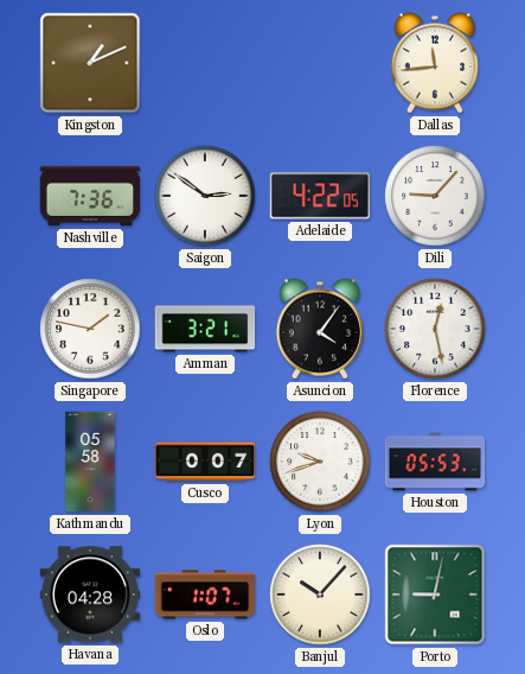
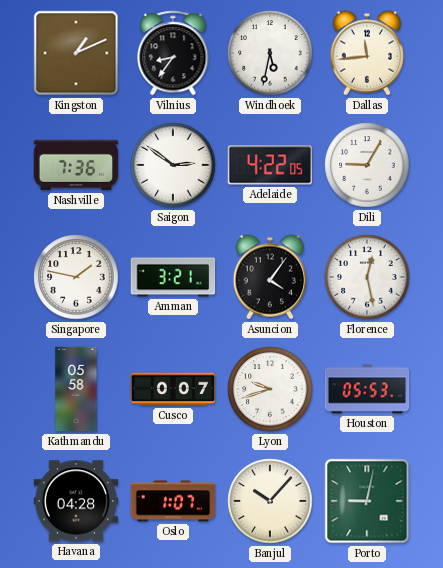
Vilnius: none -> 8:36
Windhoek: none -> 5:32
Dili: 9:07 -> 9:05
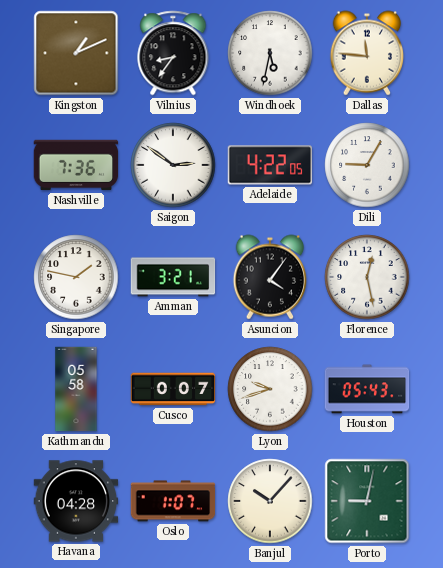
Dallas: 11:44 -> 11:46
Houston: 05:53 -> 05:43
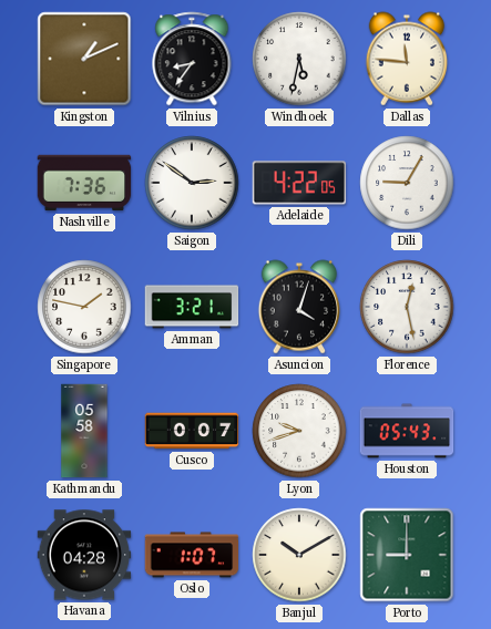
Asuncion: 4:06 -> 4:03
Banjul: 10:07 -> 10:10
Porto: 9:02 -> 9:00
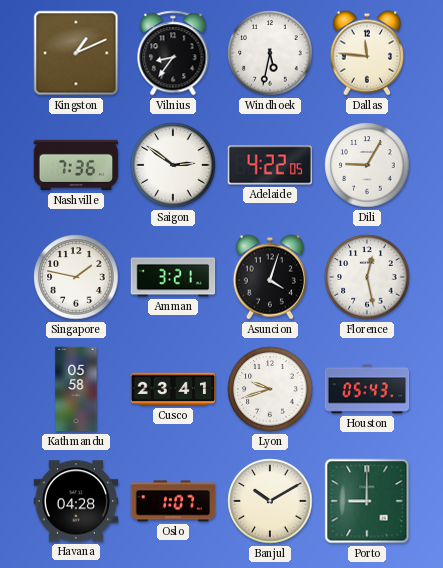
Cusco: 0:07 -> 23:41
